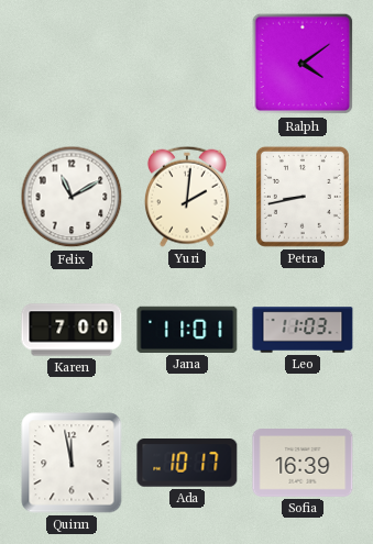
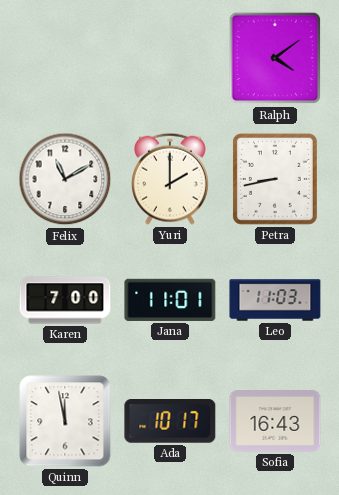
Yuri: 2:01 -> 2:00
Sofia: 16:39 -> 16:43
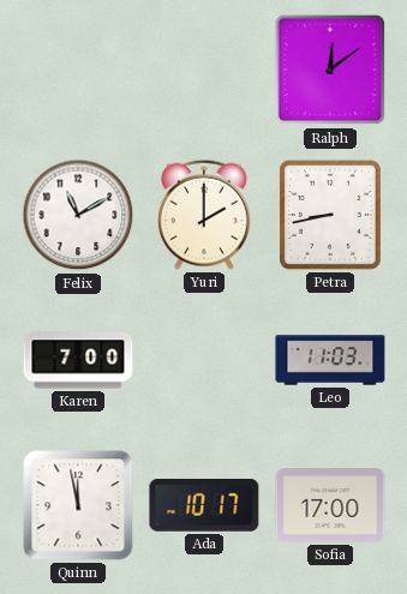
Ralph: 4:09 -> 12:09
Jana: 11:01 -> none
Sofia: 16:43 -> 17:00
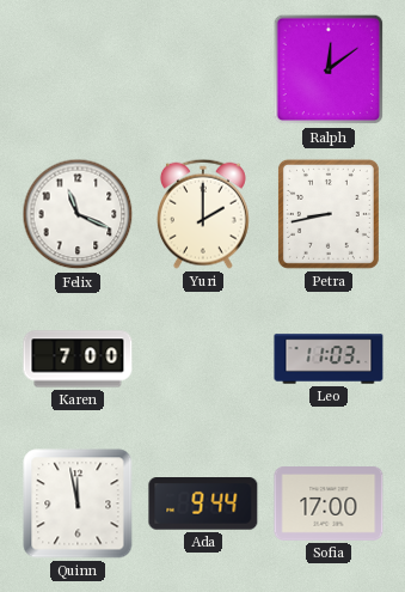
Felix: 11:10 -> 11:19
Ada: 10:17 -> 9:44
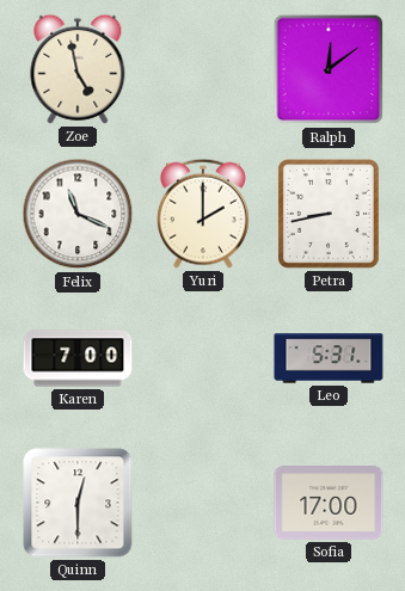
Zoe: none -> 4:58
Leo: 11:03 -> 5:31
Quinn: 11:58 -> 12:30
Ada: 9:44 -> none
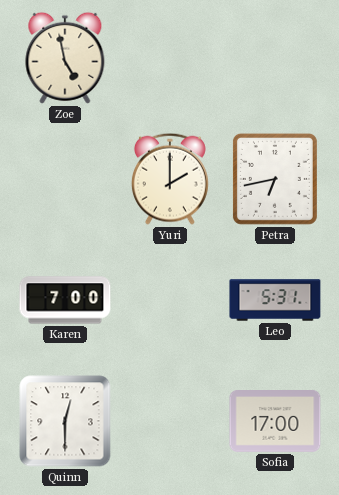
Ralph: 12:09 -> none
Felix: 11:19 -> none
Petra: 8:43 -> 6:43
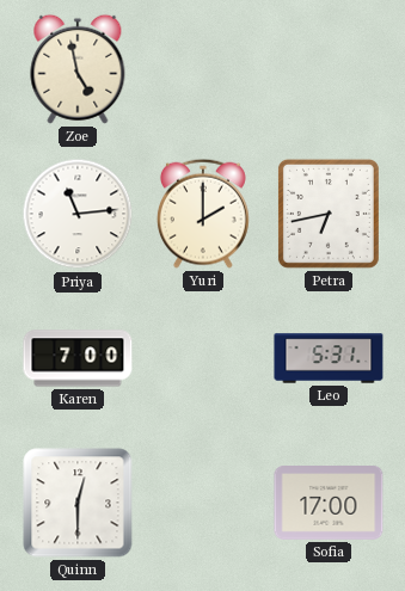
Priya: none -> 11:14
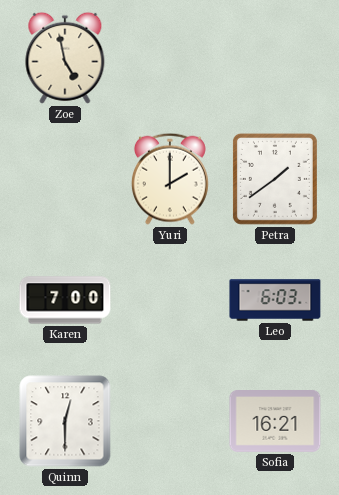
Priya: 11:14 -> none
Petra: 6:43 -> 1:39
Leo: 5:31 -> 6:03
Sofia: 17:00 -> 16:21
